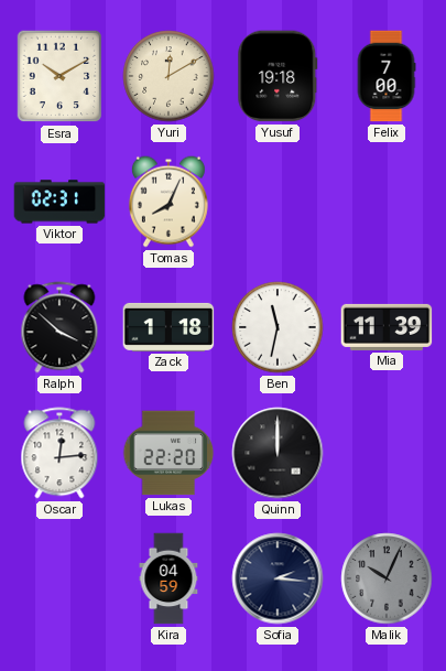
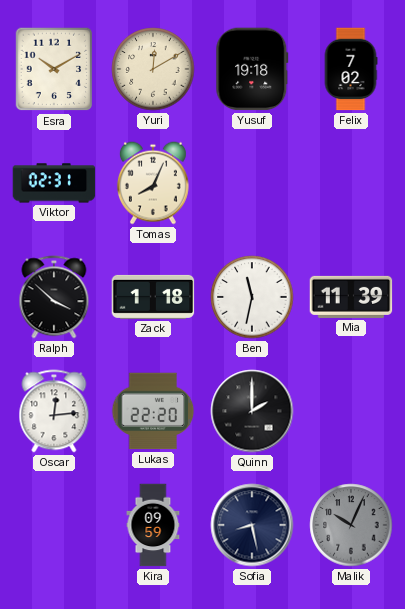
Felix: 7:00 -> 7:02
Quinn: 12:00 -> 2:00
Kira: 04:59 -> 09:59
Sofia: 2:16 -> 8:28
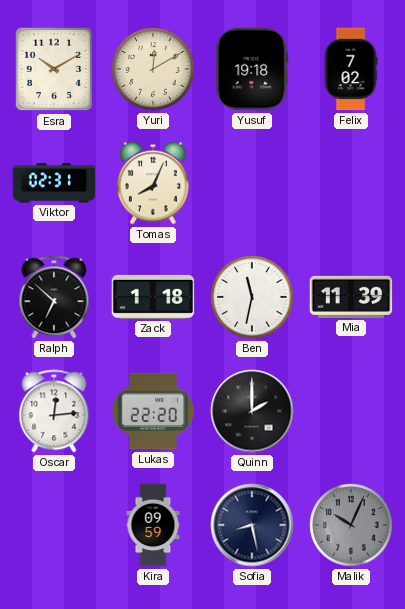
Ralph: 3:52 -> 6:52
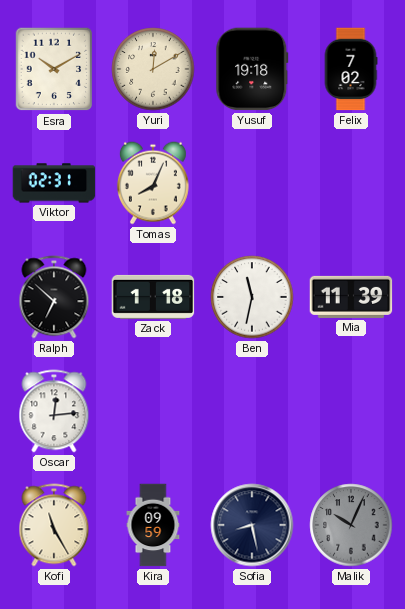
Lukas: 22:20 -> none
Quinn: 2:00 -> none
Kofi: none -> 11:25
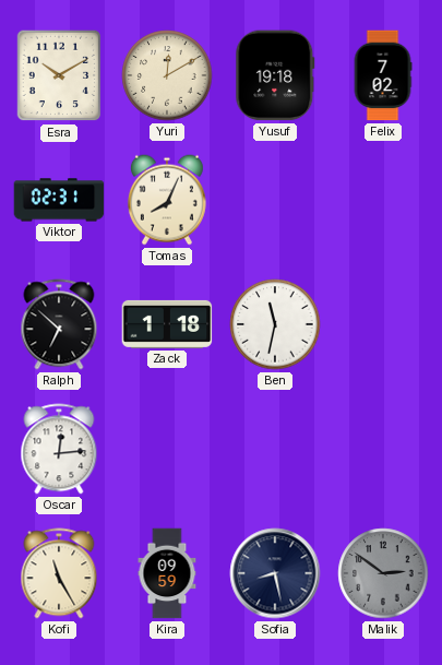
Mia: 11:39 -> none
Malik: 10:04 -> 2:51
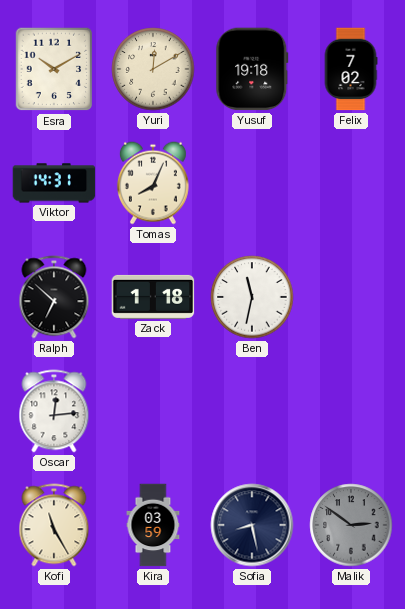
Viktor: 02:31 -> 14:31
Kira: 09:59 -> 03:59
